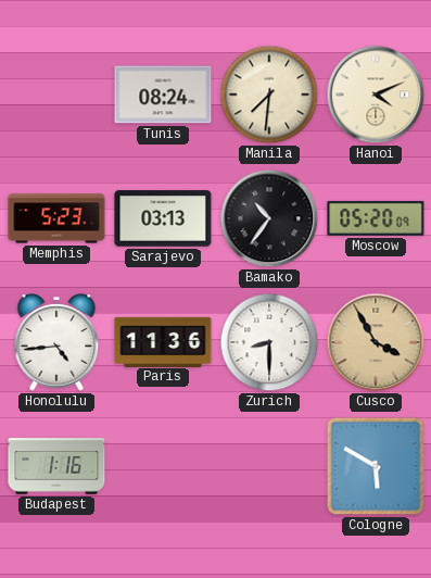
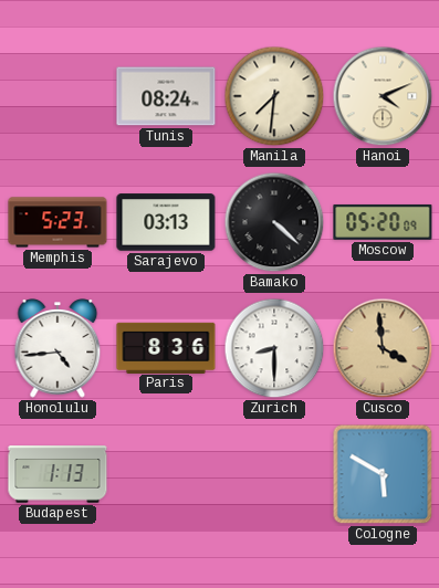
Bamako: 10:36 -> 4:22
Paris: 11:36 -> 8:36
Cusco: 3:55 -> 3:59
Budapest: 1:16 -> 1:13
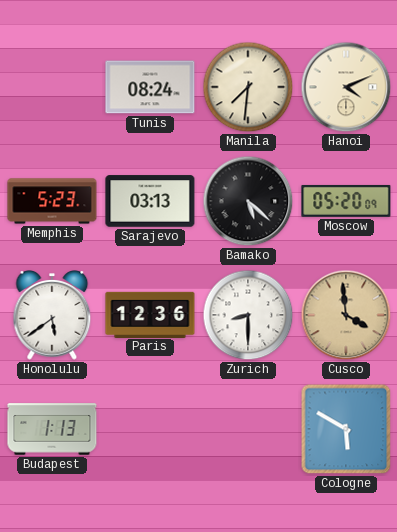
Bamako: 4:22 -> 5:22
Honolulu: 4:44 -> 5:39
Paris: 8:36 -> 12:36
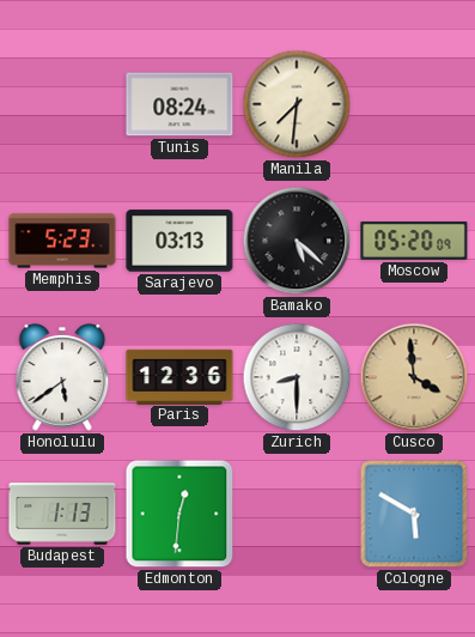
Hanoi: 4:11 -> none
Edmonton: none -> 12:31
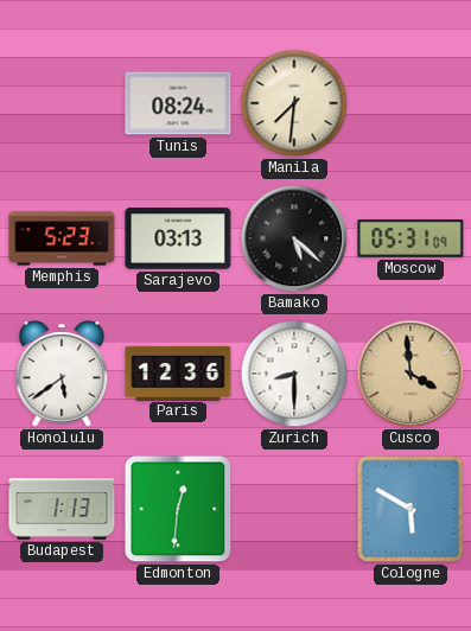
Moscow: 05:20 -> 05:31
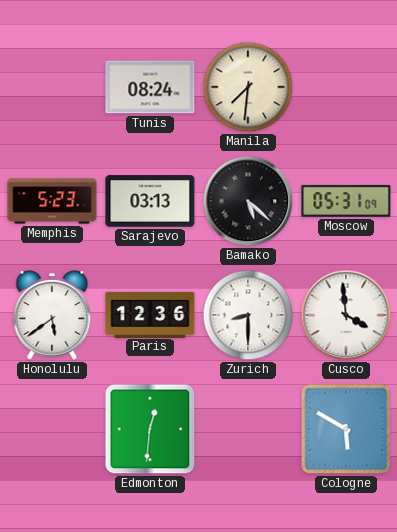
Cusco dial: champagne -> white
Budapest: 1:13 -> none
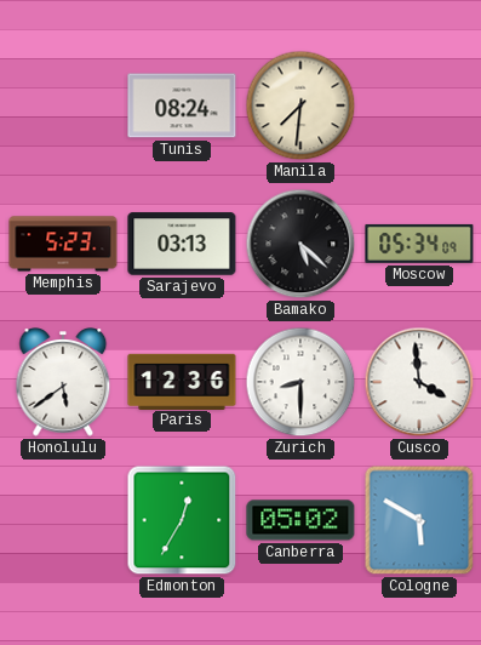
Moscow: 05:31 -> 05:34
Edmonton: 12:31 -> 12:35
Canberra: none -> 05:02
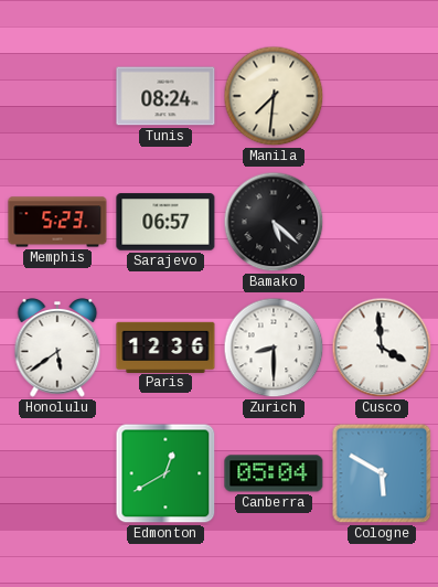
Sarajevo: 03:13 -> 06:57
Moscow: 05:34 -> none
Edmonton: 12:35 -> 12:40
Canberra: 05:02 -> 05:04
